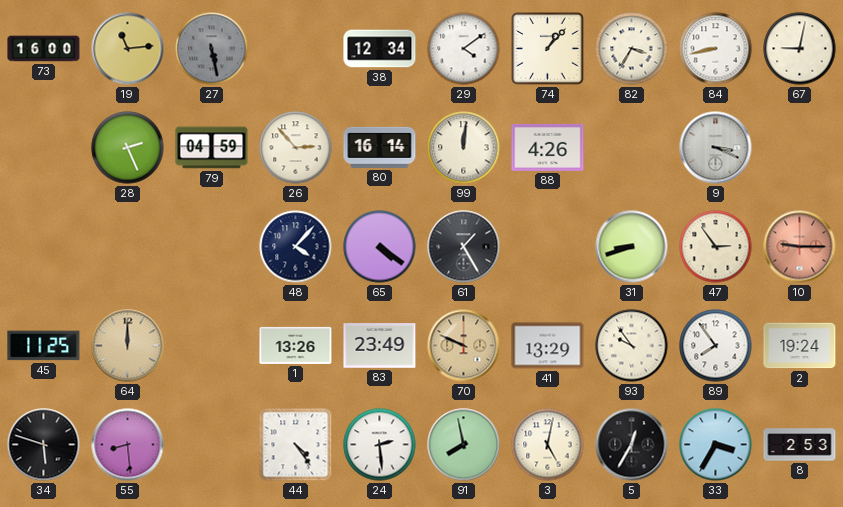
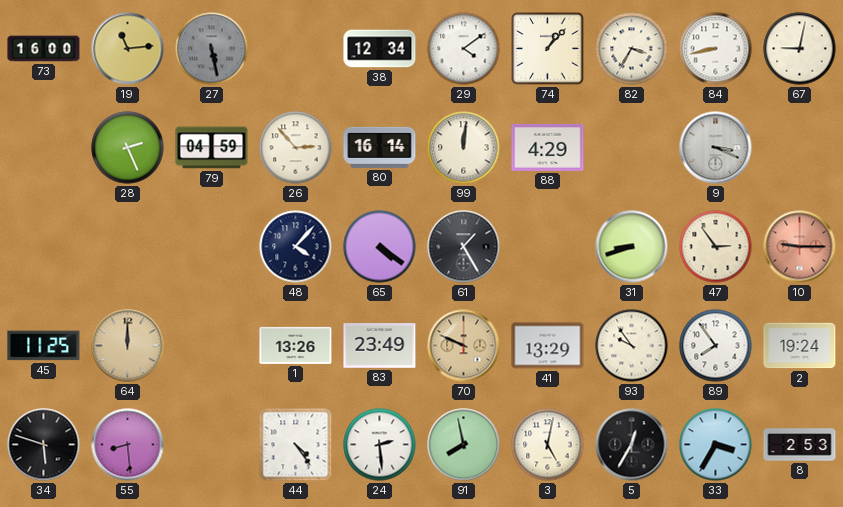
88: 4:26 -> 4:29
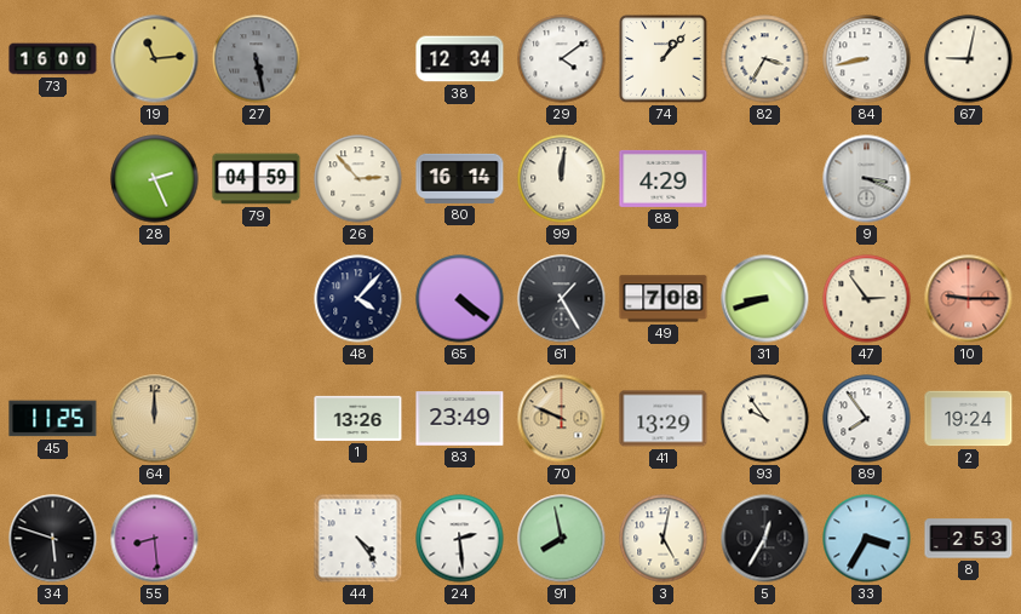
49: none -> 7:08
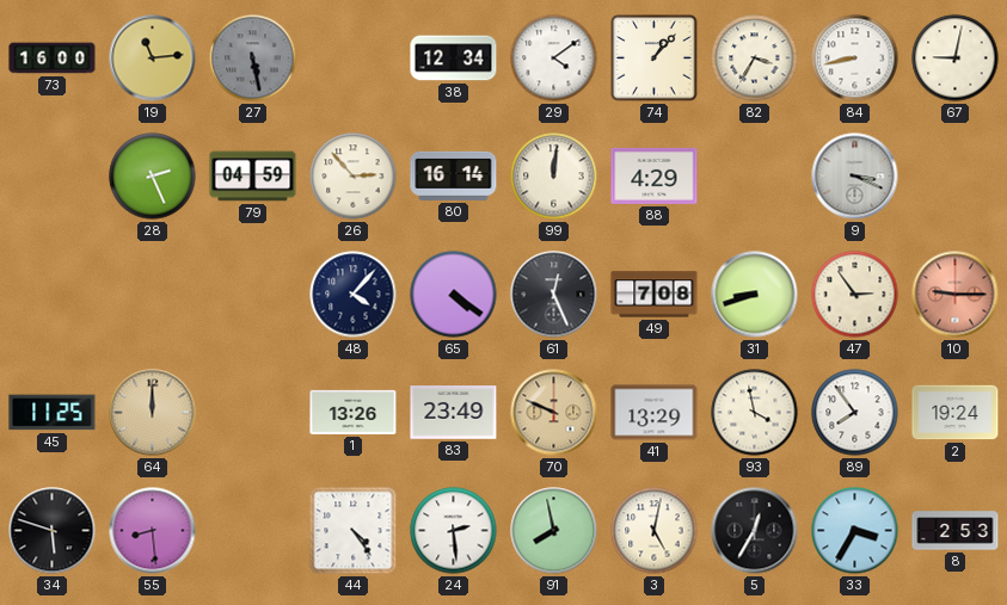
61: 1:25 -> 12:26
93: 9:54 -> 3:58
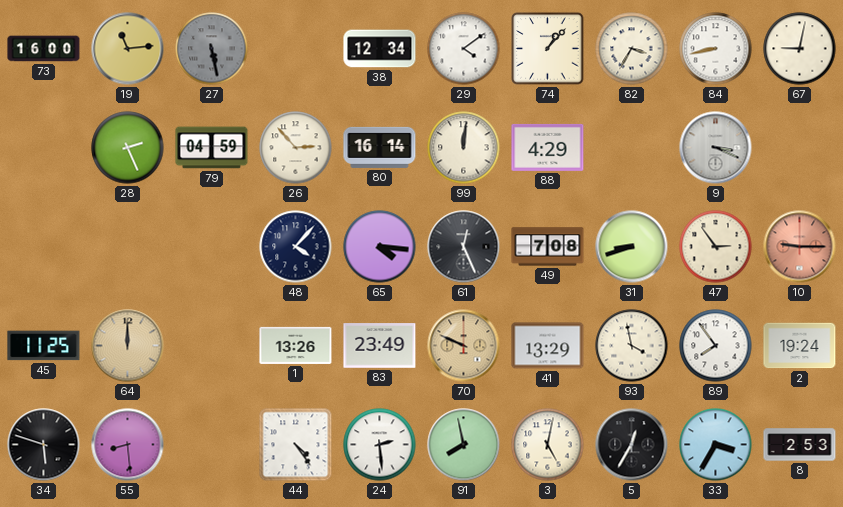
65: 4:21 -> 4:16
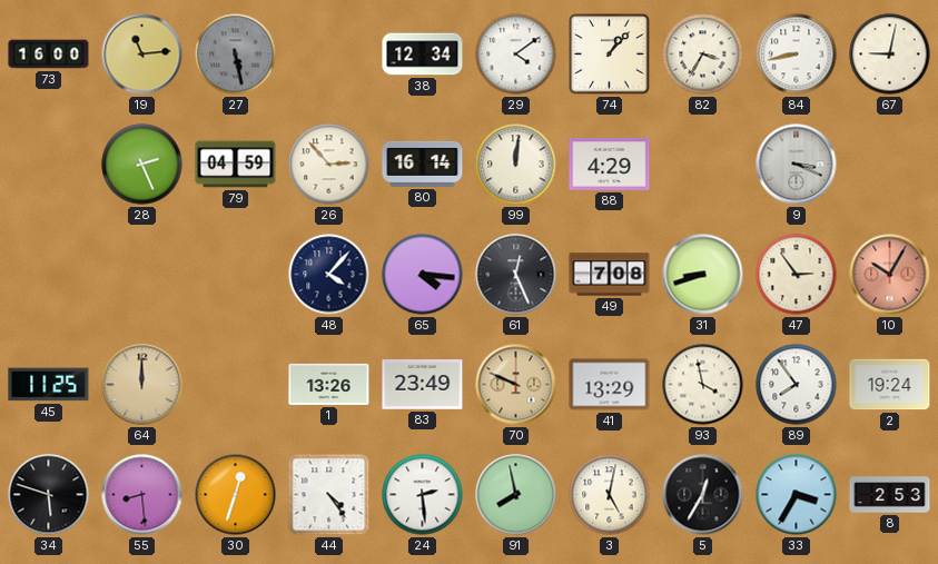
10: 9:15 -> 10:05
30: none -> 12:33
